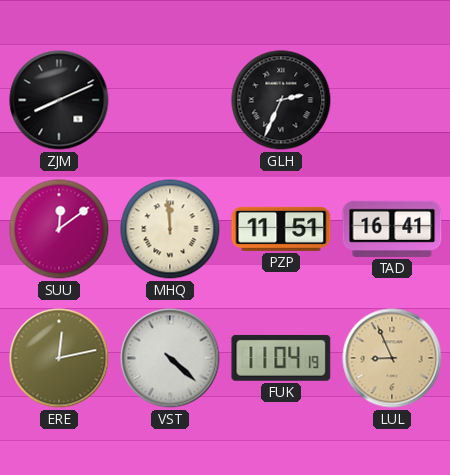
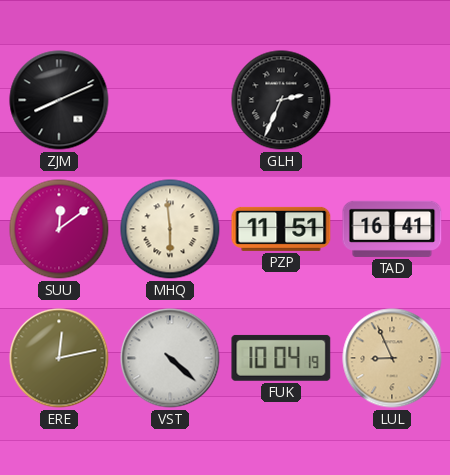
MHQ: 11:59 -> 5:59
FUK: 11:04 -> 10:04
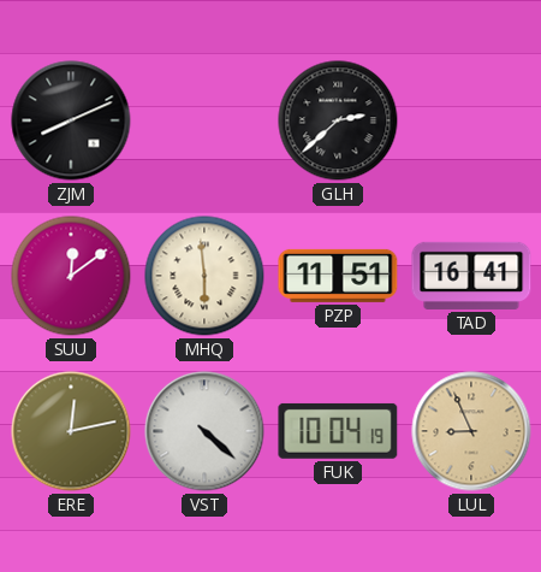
GLH: 2:34 -> 2:38
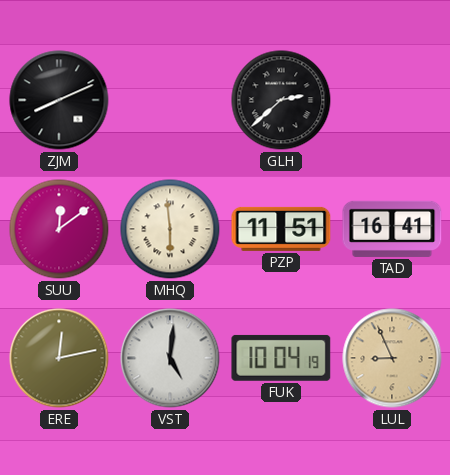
VST: 4:22 -> 5:01
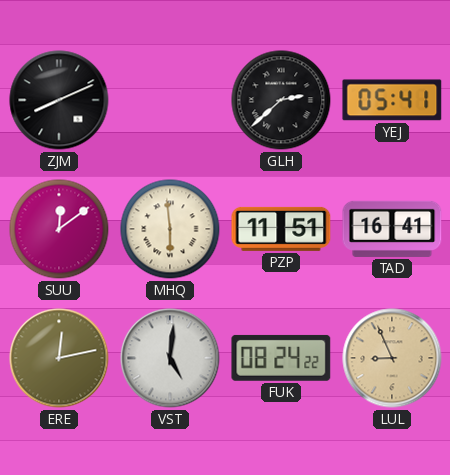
YEJ: none -> 05:41
FUK: 10:04 -> 08:24
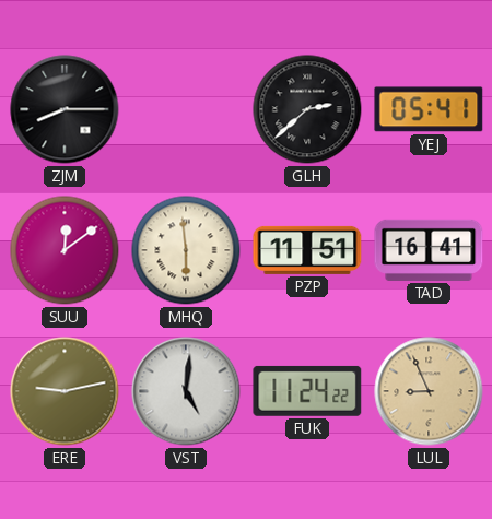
ZJM: 8:11 -> 8:15
ERE: 12:13 -> 9:13
FUK: 08:24 -> 11:24
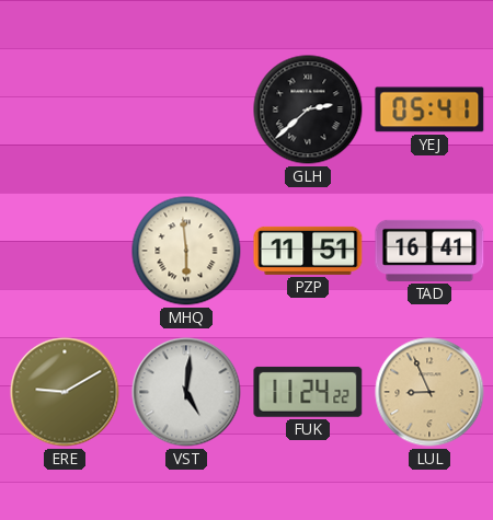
ZJM: 8:15 -> none
SUU: 12:09 -> none
ERE: 9:13 -> 9:10
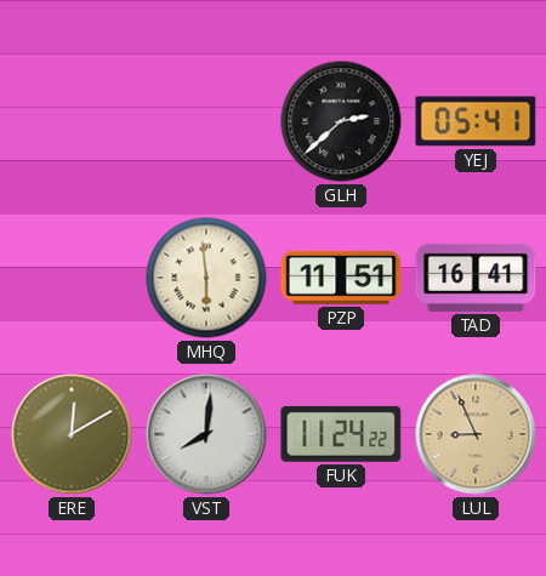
ERE: 9:10 -> 12:10
VST: 5:01 -> 8:01
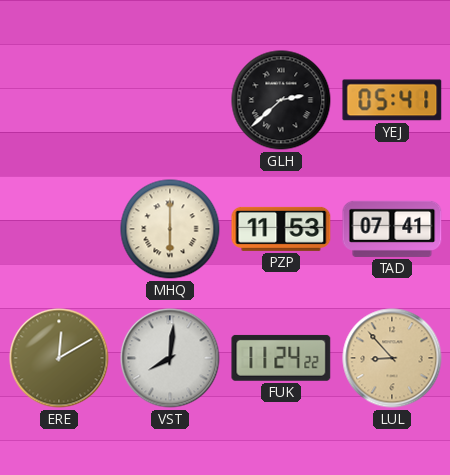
MHQ: 5:59 -> 6:00
PZP: 11:51 -> 11:53
TAD: 16:41 -> 07:41
LUL: 8:56 -> 8:53
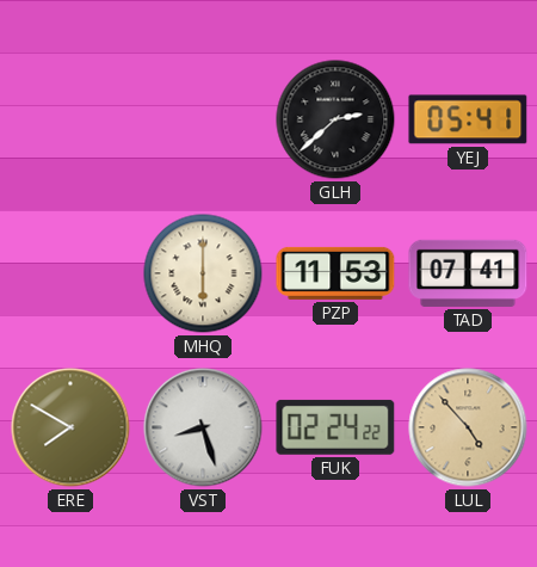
ERE: 12:10 -> 7:50
VST: 8:01 -> 8:27
FUK: 11:24 -> 02:24
LUL: 8:53 -> 4:53
